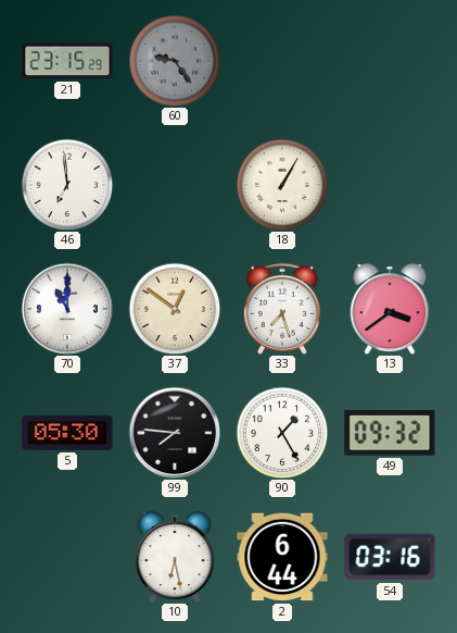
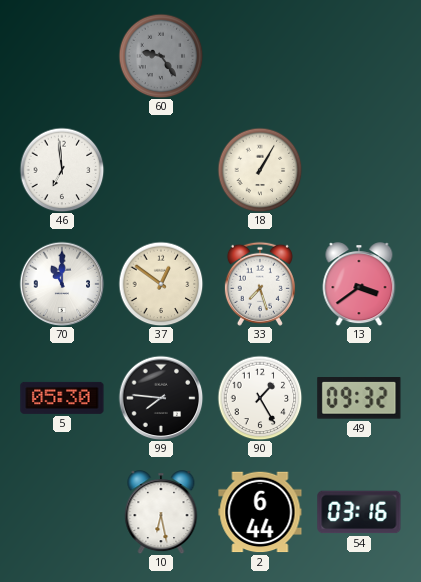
21: 23:15 -> none
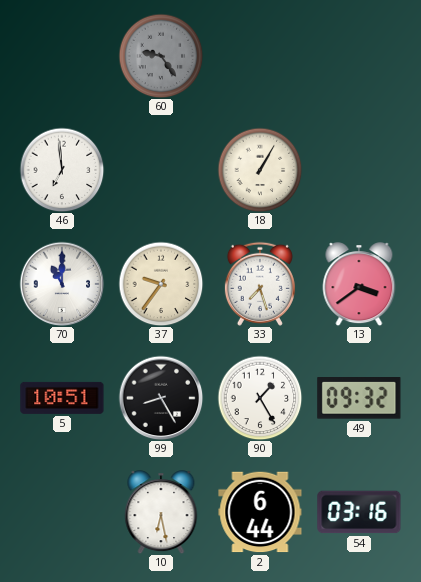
37: 12:51 -> 9:36
5: 05:30 -> 10:51
99: 7:46 -> 8:25
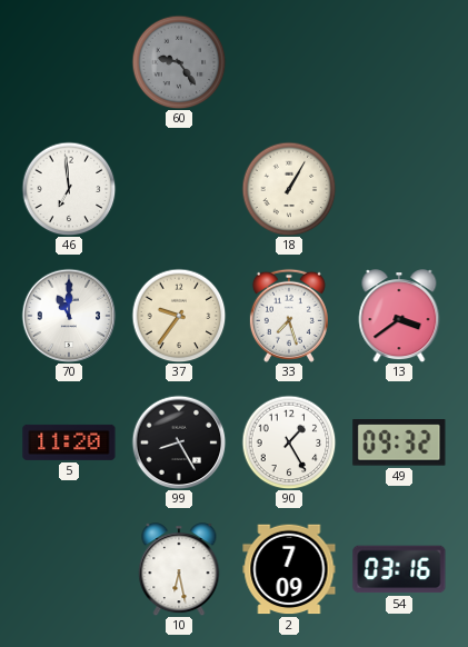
5: 10:51 -> 11:20
2: 6:44 -> 7:09
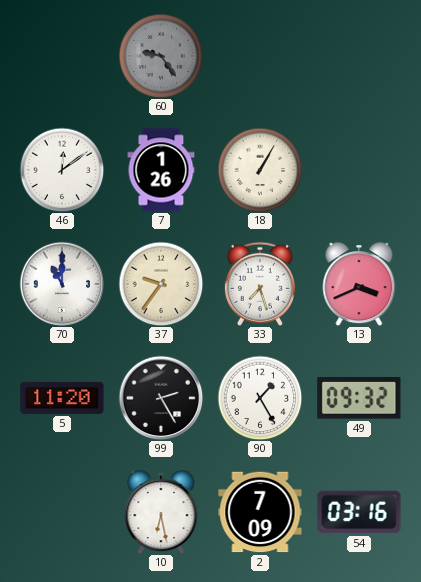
46: 6:59 -> 12:09
7: none -> 1:26
13: 3:39 -> 3:41
99: 8:25 -> 2:25
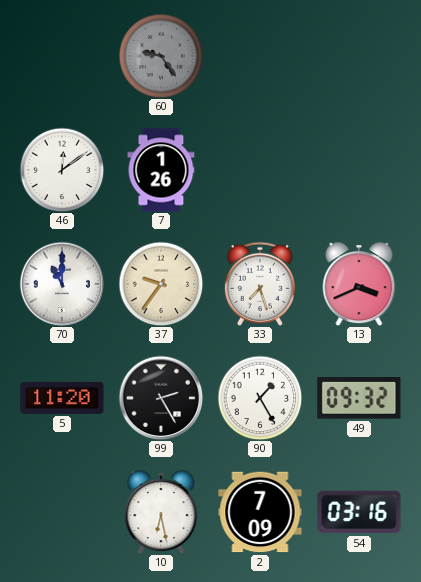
18: 1:05 -> none
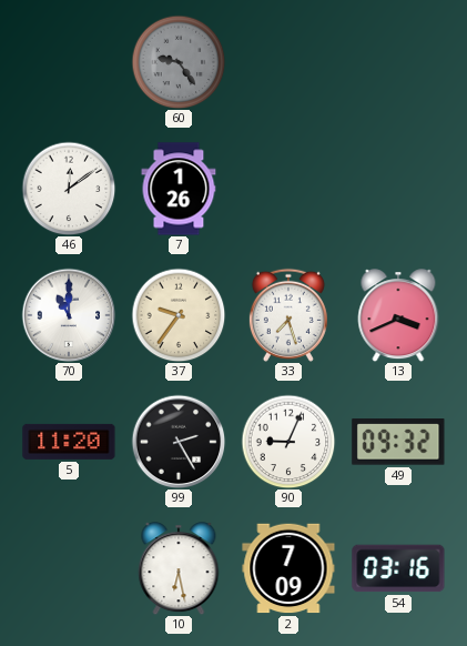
90: 1:25 -> 9:04
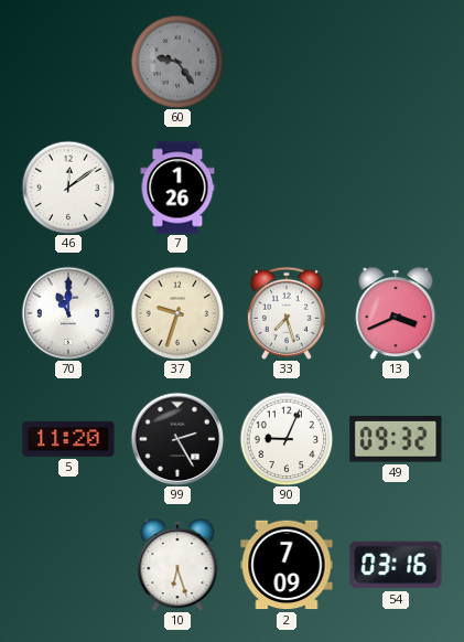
37: 9:36 -> 9:33
10: 6:28 -> 6:27
